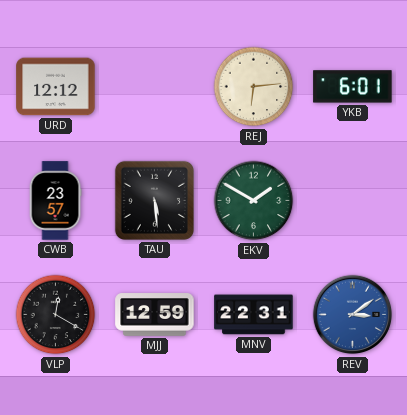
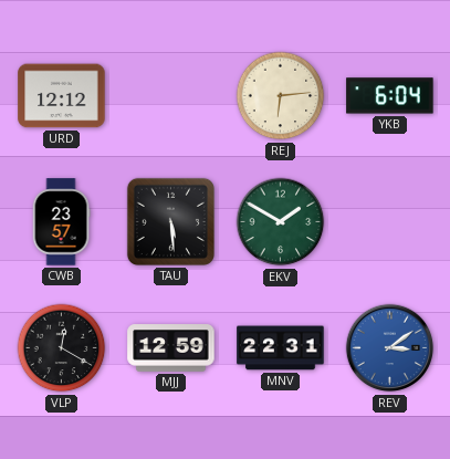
YKB: 6:01 -> 6:04
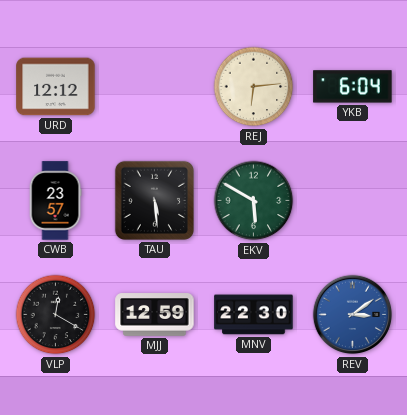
EKV: 1:50 -> 5:50
MNV: 22:31 -> 22:30
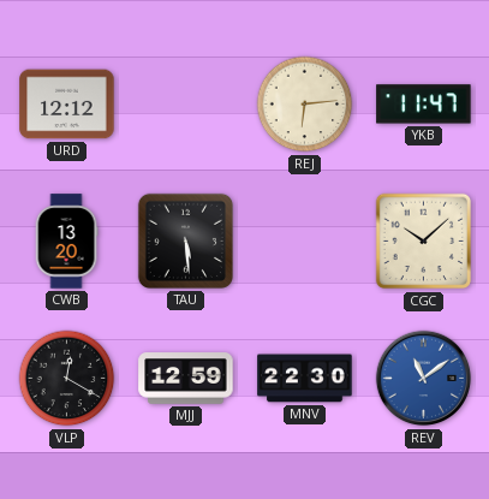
YKB: 6:04 -> 11:47
CWB: 23:57 -> 13:20
EKV: 5:50 -> none
CGC: none -> 10:08
REV: 3:09 -> 11:09
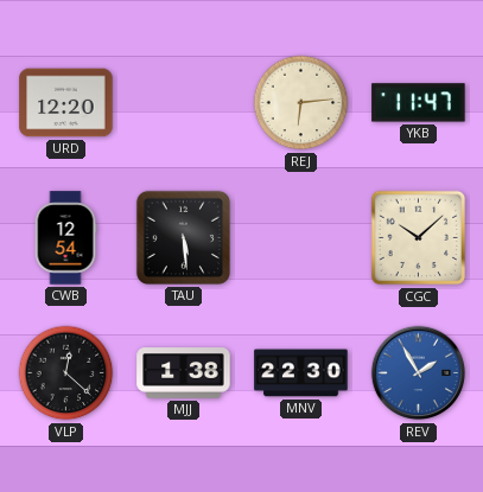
URD: 12:12 -> 12:20
CWB: 13:20 -> 12:54
VLP: 12:20 -> 12:22
MJJ: 12:59 -> 1:38
REV: 11:09 -> 1:55
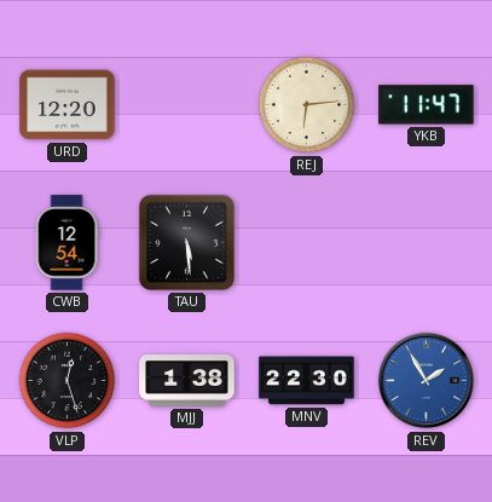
CGC: 10:08 -> none
VLP: 12:22 -> 12:27
